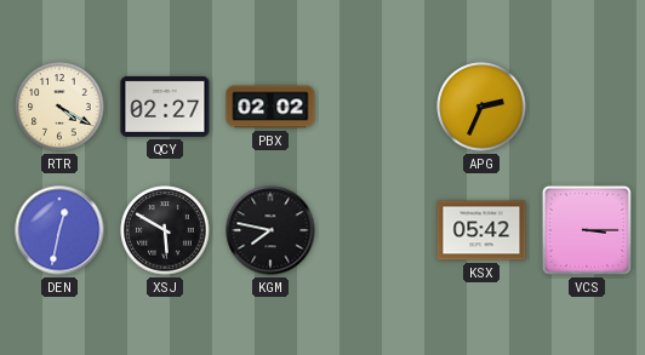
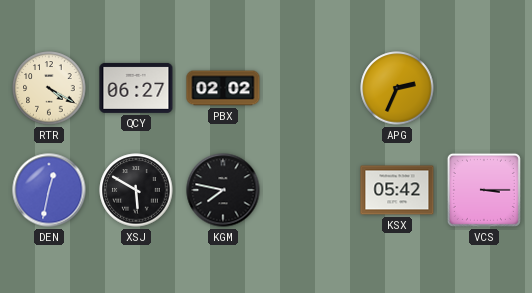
QCY: 02:27 -> 06:27
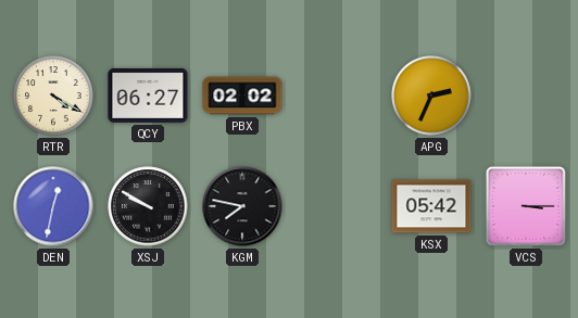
XSJ: 5:50 -> 9:50
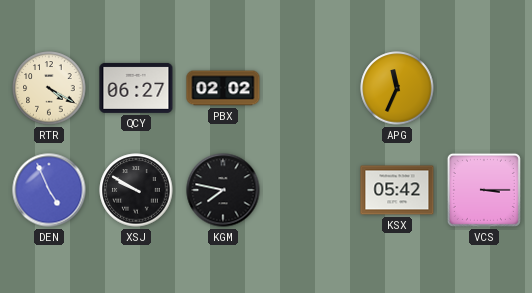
APG: 2:34 -> 11:34
DEN: 12:32 -> 4:56
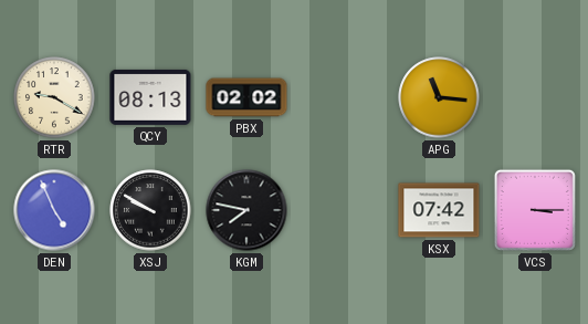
RTR: 4:20 -> 9:20
QCY: 06:27 -> 08:13
APG: 11:34 -> 11:16
KSX: 05:42 -> 07:42
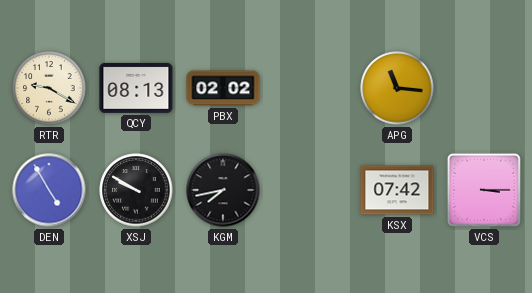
DEN: 4:56 -> 4:55
KGM: 7:47 -> 7:43
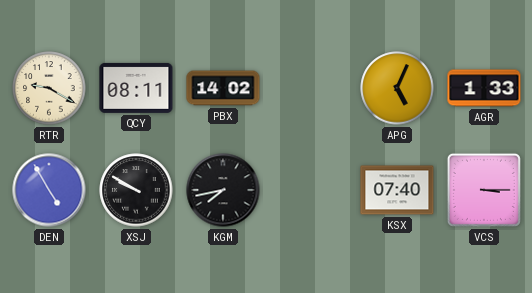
QCY: 08:13 -> 08:11
PBX: 02:02 -> 14:02
APG: 11:16 -> 5:04
AGR: none -> 1:33
KSX: 07:42 -> 07:40
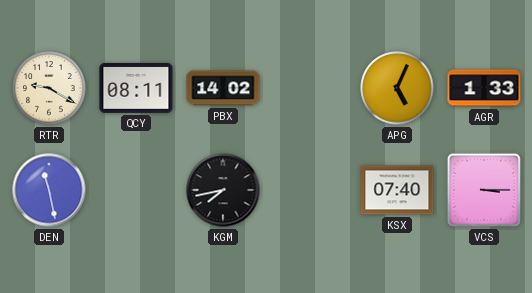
DEN: 4:55 -> 11:28
XSJ: 9:50 -> none
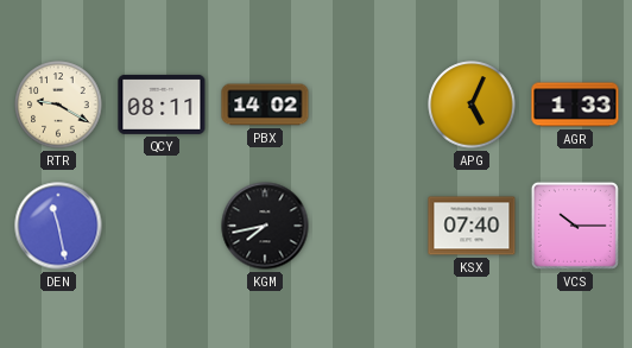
VCS: 3:15 -> 10:15
